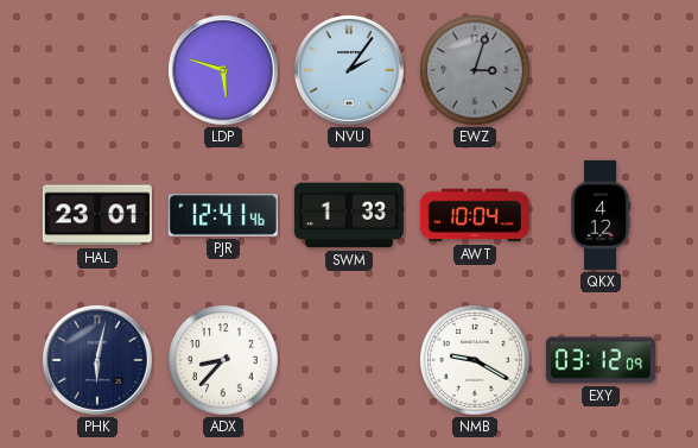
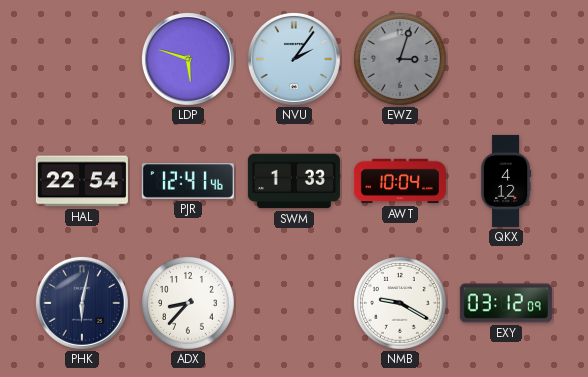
HAL: 23:01 -> 22:54
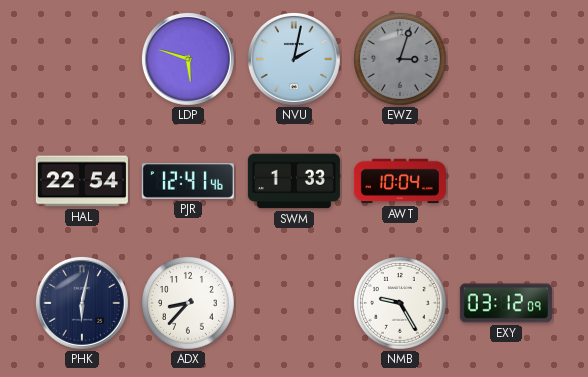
NVU: 2:06 -> 2:02
QKX: 4:12 -> none
NMB: 9:20 -> 9:25
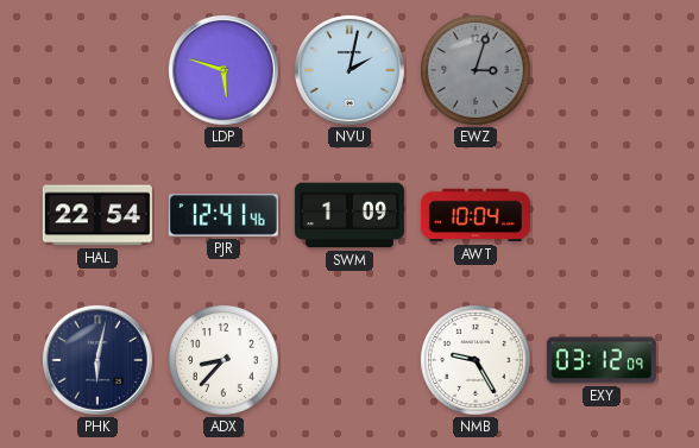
SWM: 1:33 -> 1:09
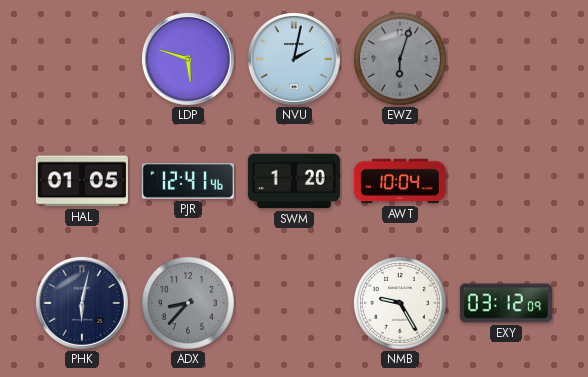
EWZ: 3:03 -> 6:03
HAL: 22:54 -> 01:05
SWM: 1:09 -> 1:20
ADX dial: white -> grey
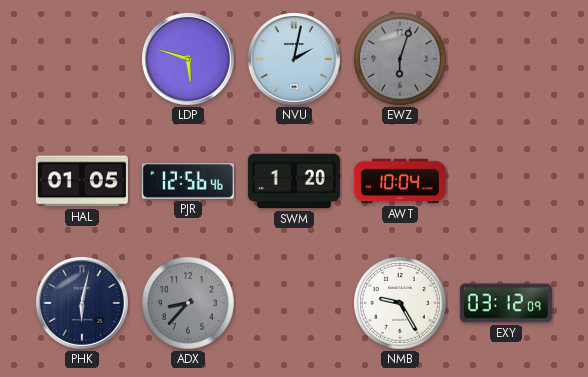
PJR: 12:41 -> 12:56
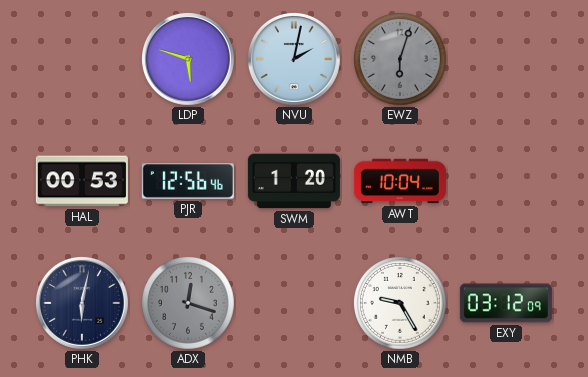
HAL: 01:05 -> 00:53
ADX: 8:37 -> 12:18
